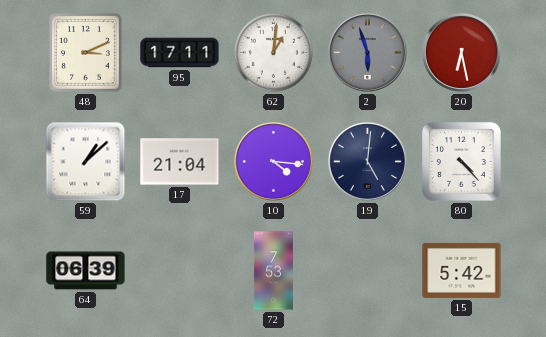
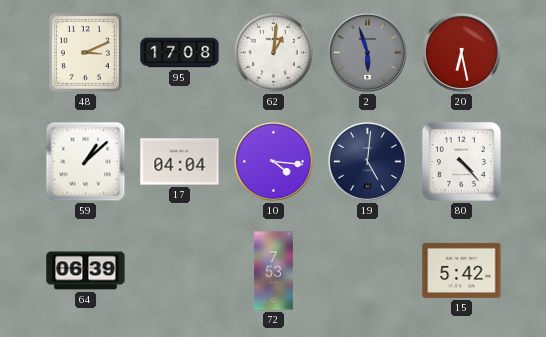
95: 17:11 -> 17:08
17: 21:04 -> 04:04
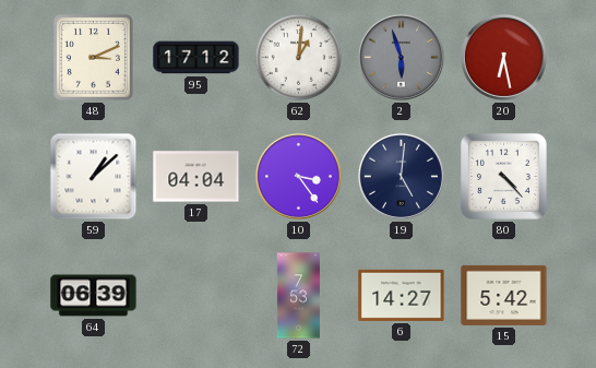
95: 17:08 -> 17:12
10: 4:16 -> 3:24
6: none -> 14:27
